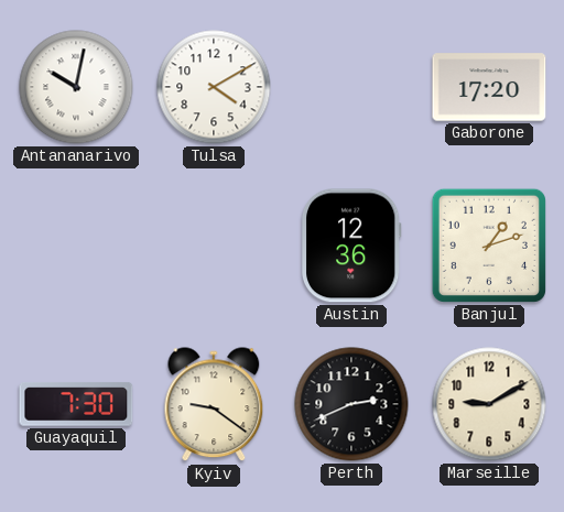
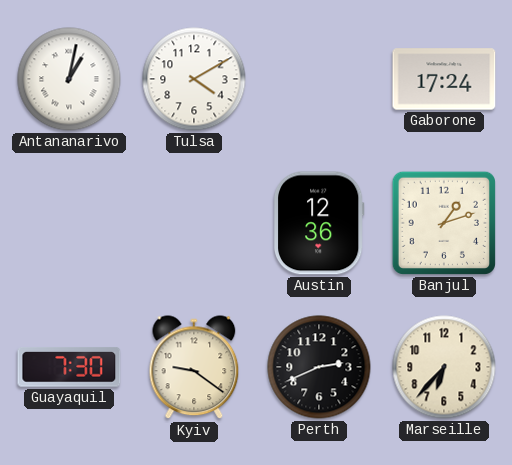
Antananarivo: 10:02 -> 1:02
Gaborone: 17:20 -> 17:24
Marseille: 9:10 -> 6:37
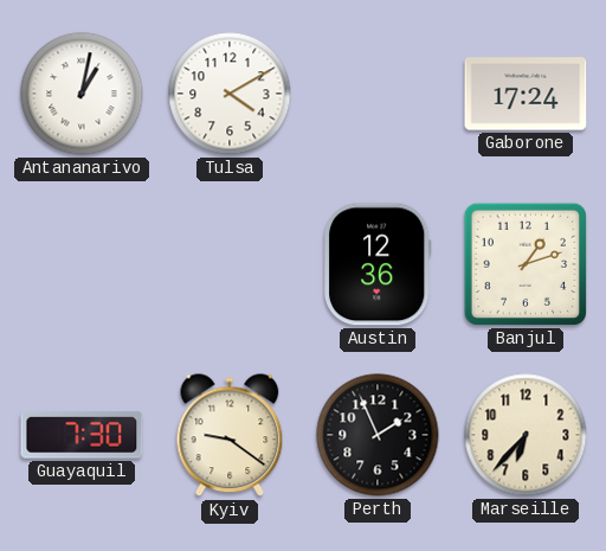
Perth: 2:41 -> 1:56
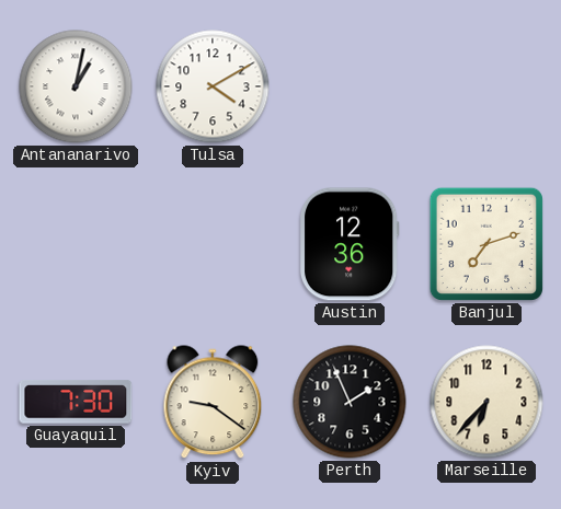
Gaborone: 17:24 -> none
Banjul: 1:12 -> 7:12
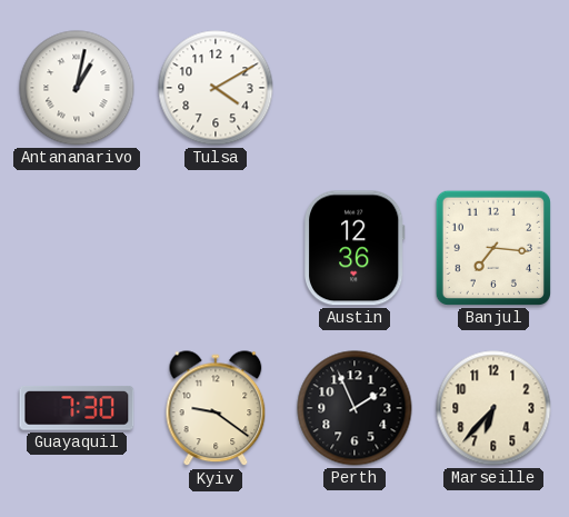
Banjul: 7:12 -> 7:16
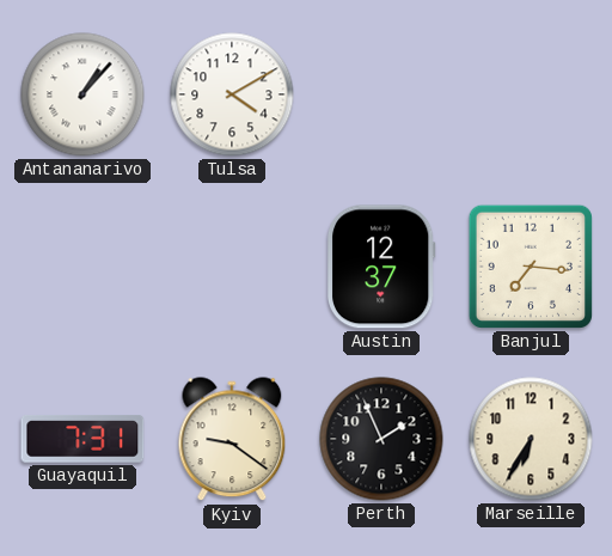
Antananarivo: 1:02 -> 1:07
Austin: 12:36 -> 12:37
Guayaquil: 7:30 -> 7:31
Marseille: 6:37 -> 6:35
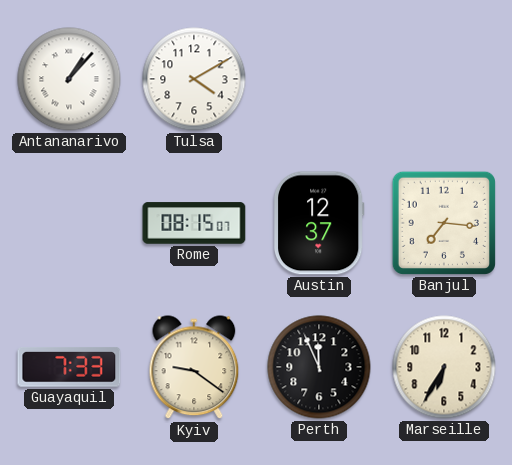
Rome: none -> 08:15
Guayaquil: 7:31 -> 7:33
Perth: 1:56 -> 11:56
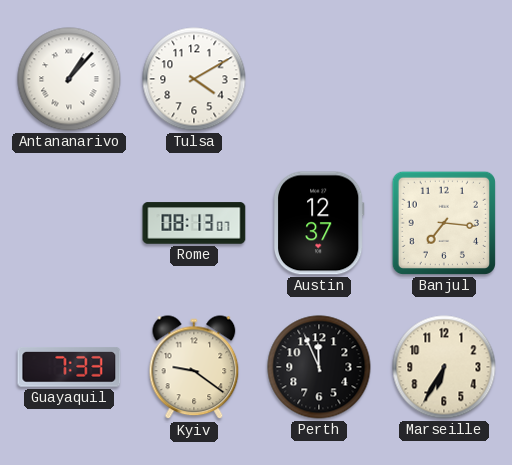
Rome: 08:15 -> 08:13
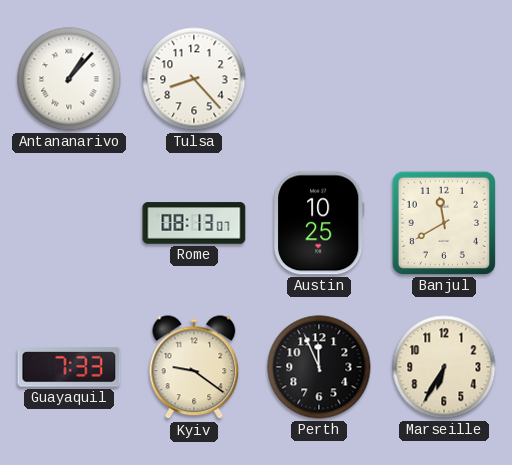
Tulsa: 4:10 -> 8:23
Austin: 12:37 -> 10:25
Banjul: 7:16 -> 11:40
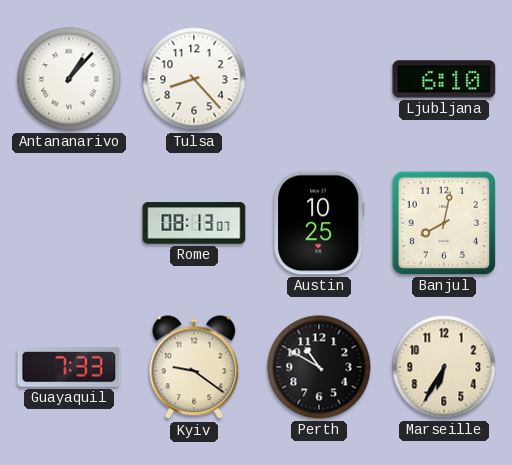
Ljubljana: none -> 6:10
Banjul: 11:40 -> 8:02
Perth: 11:56 -> 10:50
